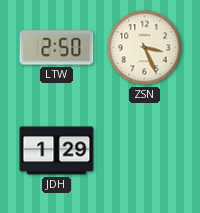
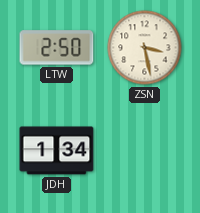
ZSN: 3:26 -> 3:28
JDH: 1:29 -> 1:34
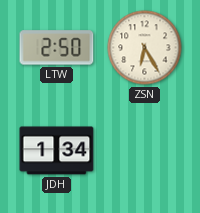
ZSN: 3:28 -> 6:25
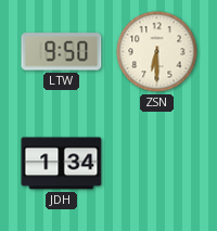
LTW: 2:50 -> 9:50
ZSN: 6:25 -> 6:30
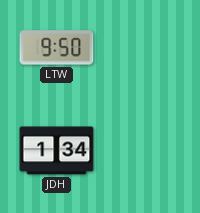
ZSN: 6:30 -> none
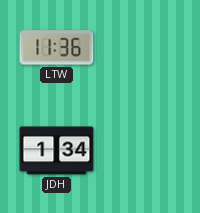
LTW: 9:50 -> 11:36
